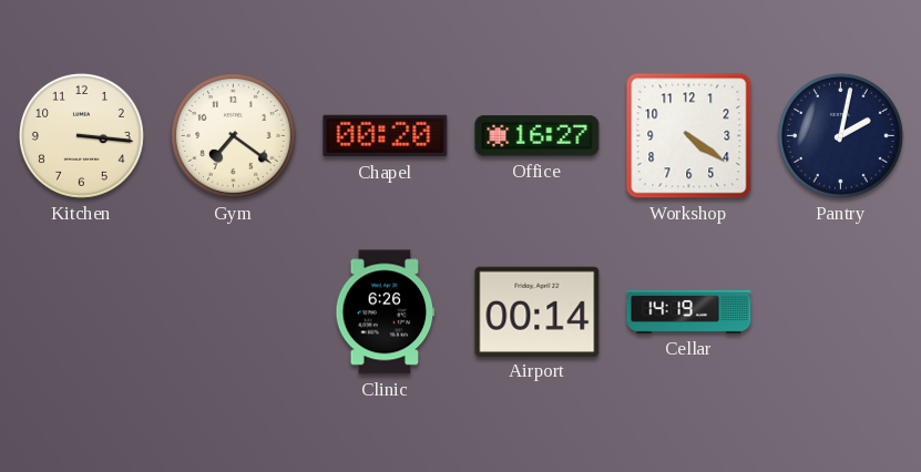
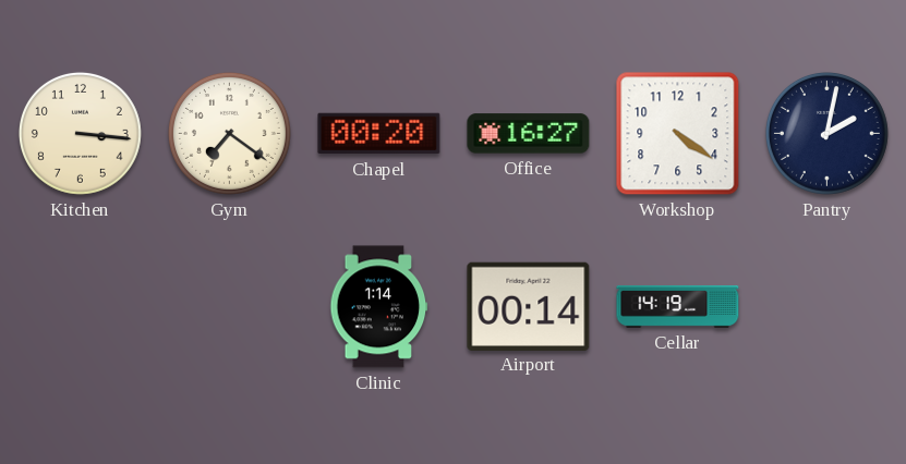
Clinic: 6:26 -> 1:14
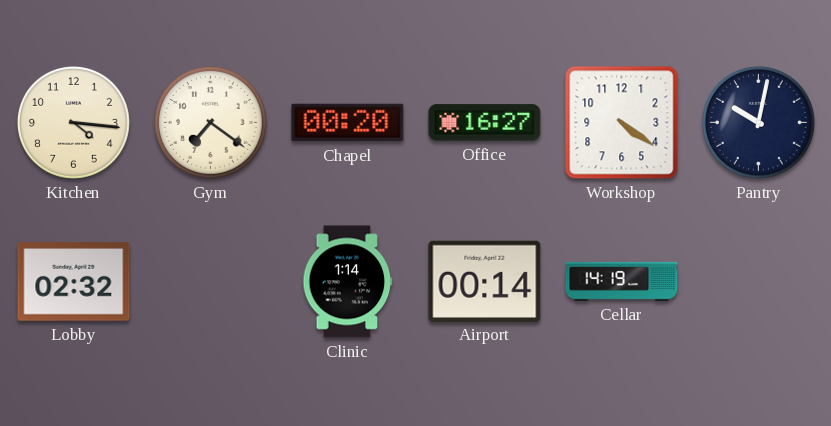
Kitchen: 3:16 -> 4:16
Pantry: 2:02 -> 10:02
Lobby: none -> 02:32
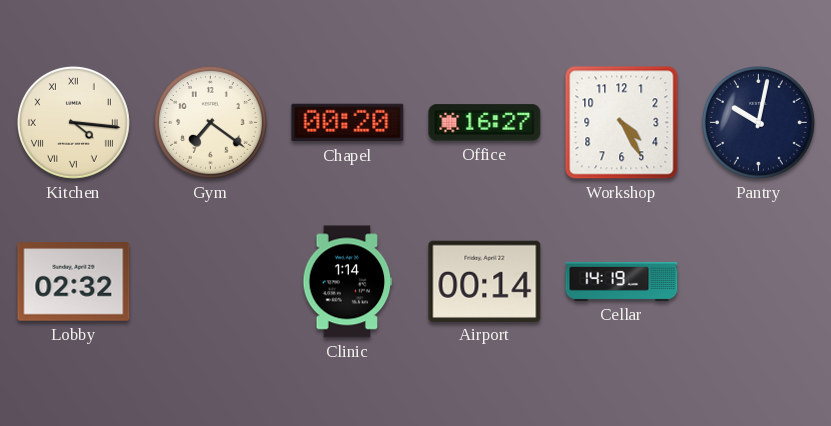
Kitchen numerals: Arabic -> Roman
Workshop: 4:21 -> 4:25
